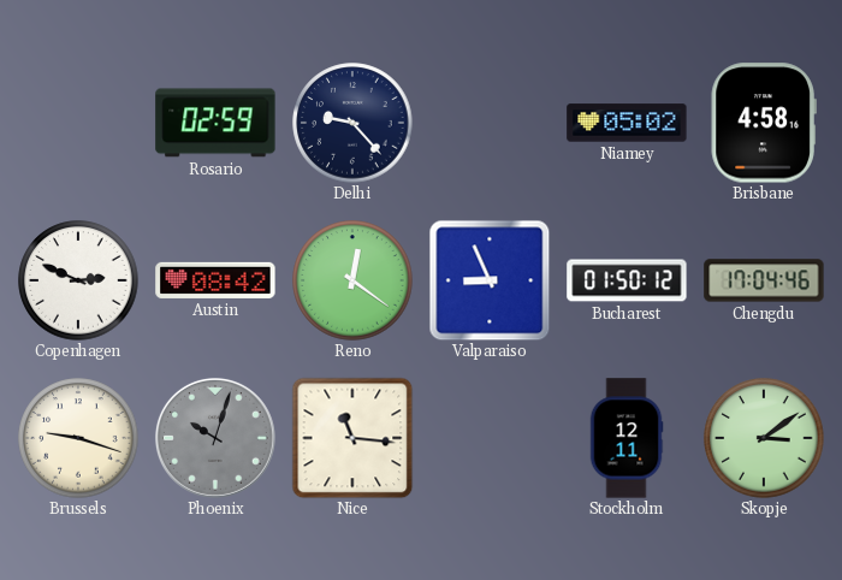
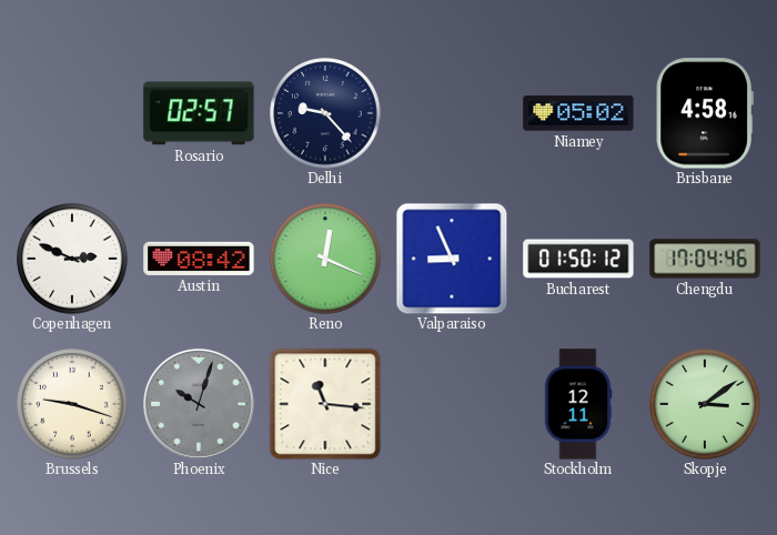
Rosario: 02:59 -> 02:57
Reno: 12:21 -> 12:19
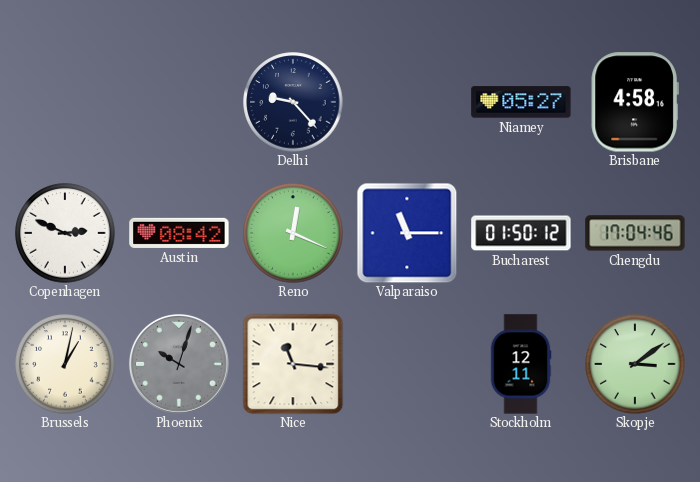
Rosario: 02:57 -> none
Niamey: 05:02 -> 05:27
Valparaiso: 8:56 -> 11:15
Brussels: 9:18 -> 1:02
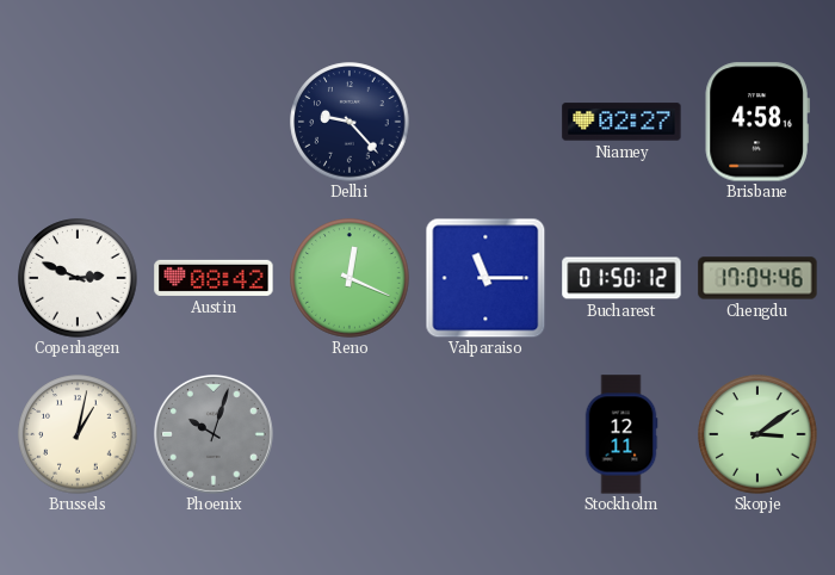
Niamey: 05:27 -> 02:27
Nice: 11:16 -> none
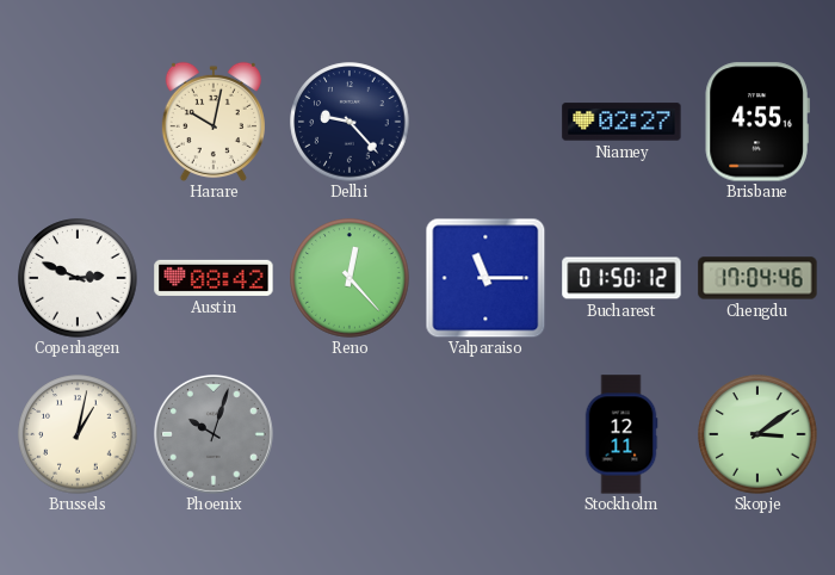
Harare: none -> 10:02
Brisbane: 4:58 -> 4:55
Reno: 12:19 -> 12:23
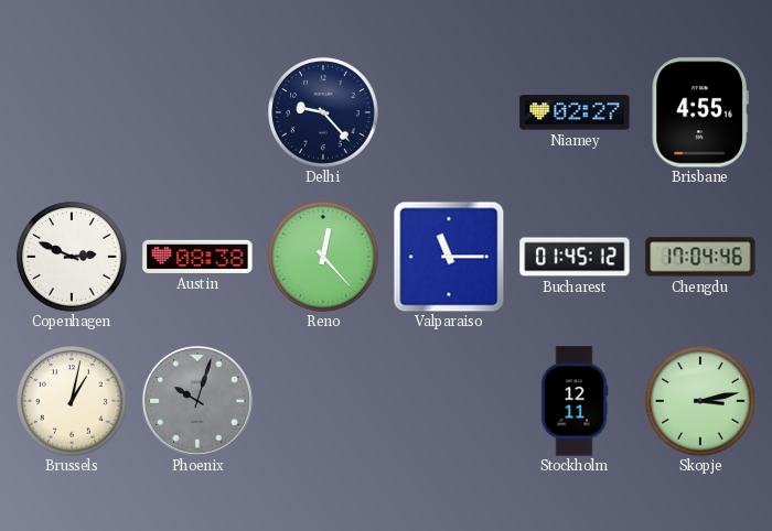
Harare: 10:02 -> none
Austin: 08:42 -> 08:38
Bucharest: 01:50 -> 01:45
Skopje: 3:09 -> 3:13
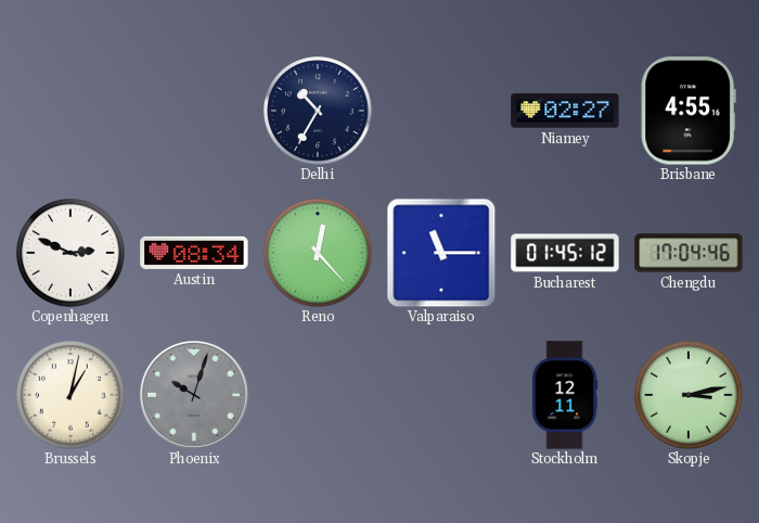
Delhi: 9:23 -> 10:35
Austin: 08:38 -> 08:34
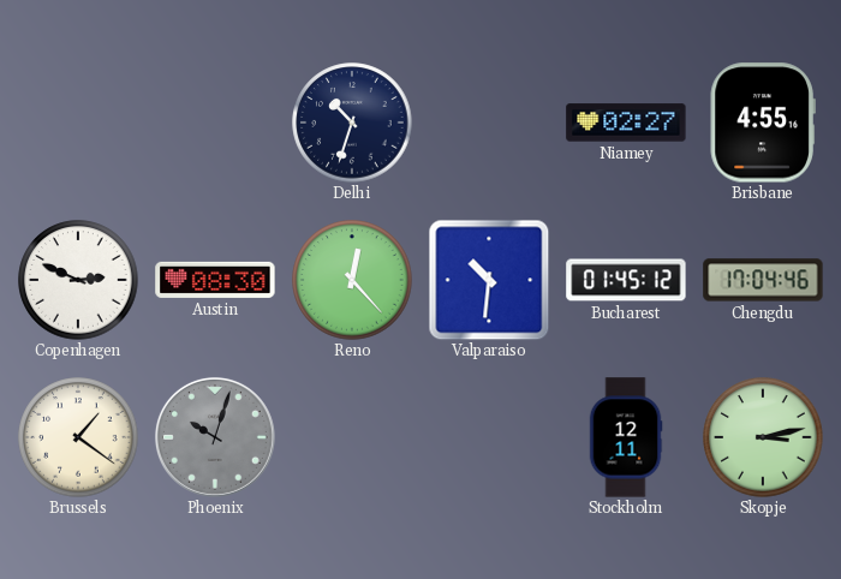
Delhi: 10:35 -> 10:33
Austin: 08:34 -> 08:30
Valparaiso: 11:15 -> 10:31
Brussels: 1:02 -> 1:21
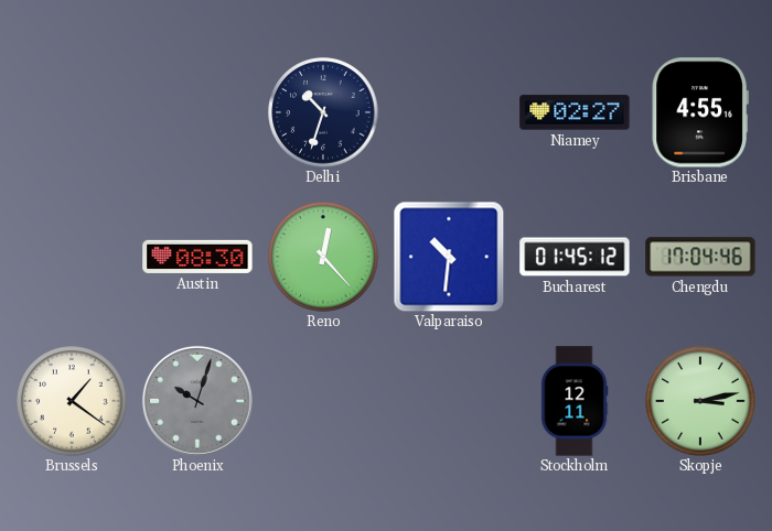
Copenhagen: 2:49 -> none
